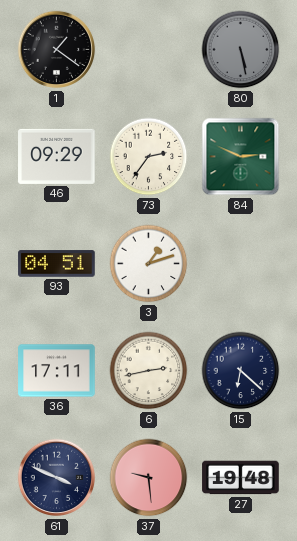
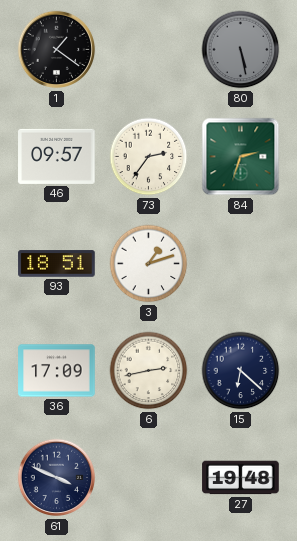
46: 09:29 -> 09:57
84: 2:49 -> 2:33
93: 04:51 -> 18:51
36: 17:11 -> 17:09
37: 9:29 -> none
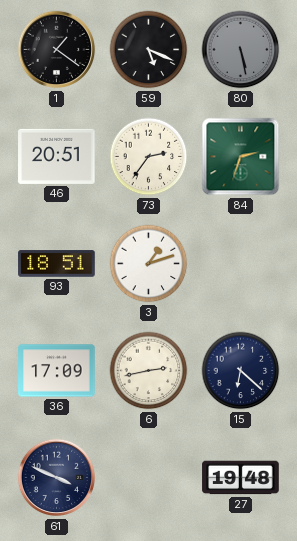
59: none -> 5:19
46: 09:57 -> 20:51
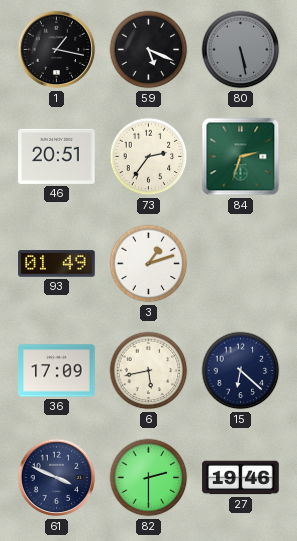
1: 1:21 -> 1:17
93: 18:51 -> 01:49
6: 2:43 -> 5:43
82: none -> 2:30
27: 19:48 -> 19:46
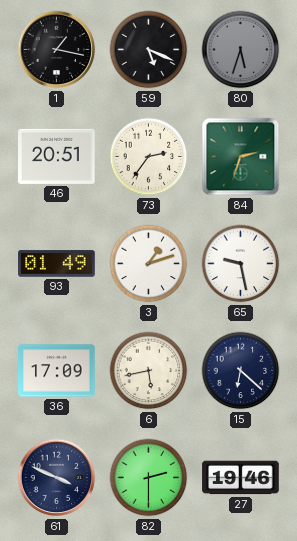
80: 5:28 -> 5:33
65: none -> 9:28
